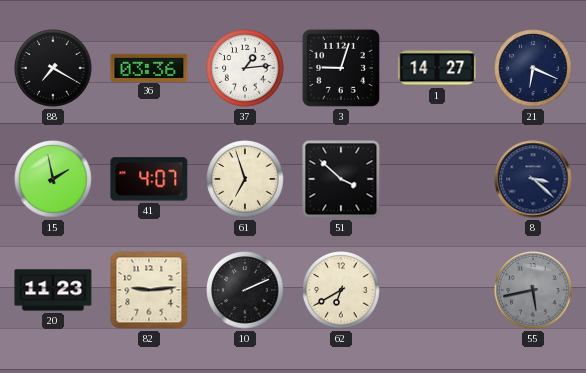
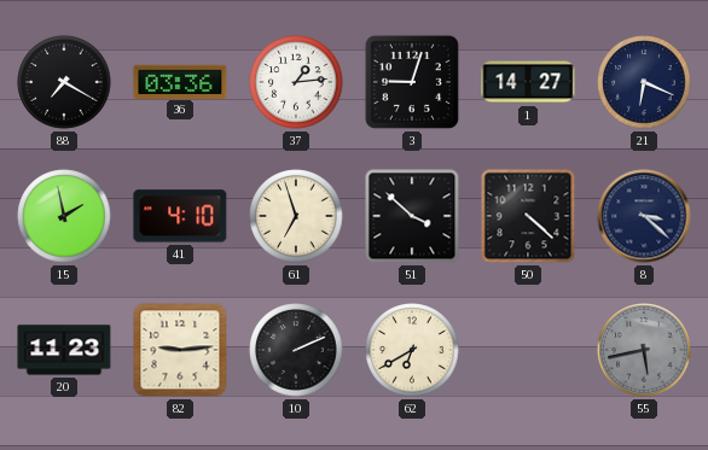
41: 4:07 -> 4:10
50: none -> 4:22
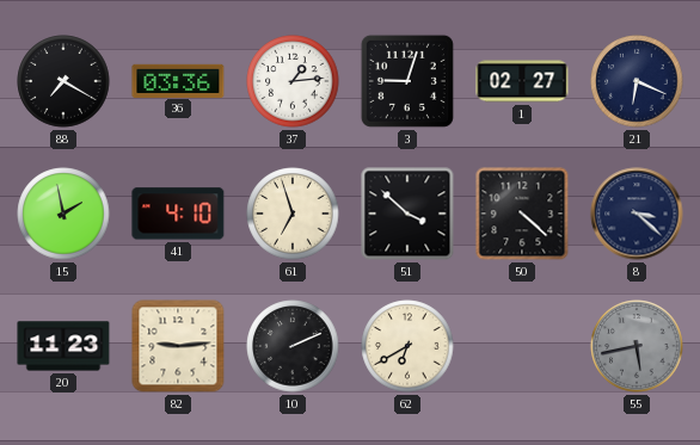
1: 14:27 -> 02:27
